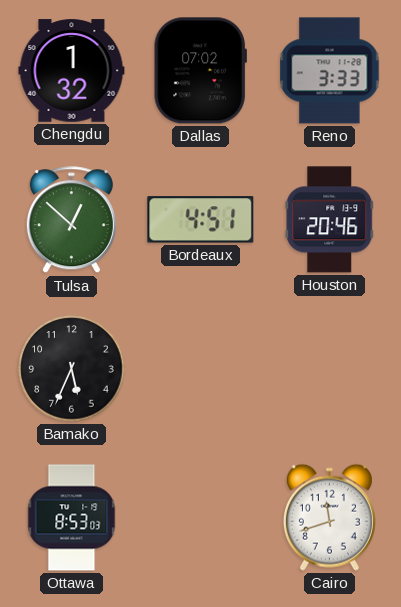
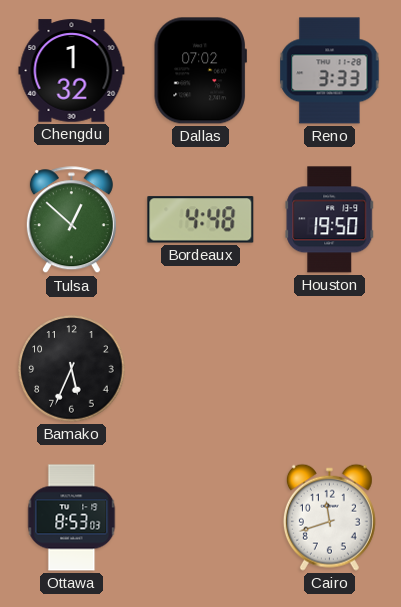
Bordeaux: 4:51 -> 4:48
Houston: 20:46 -> 19:50
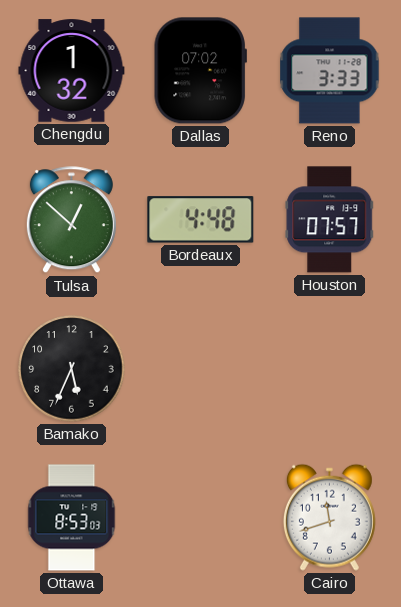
Houston: 19:50 -> 07:57
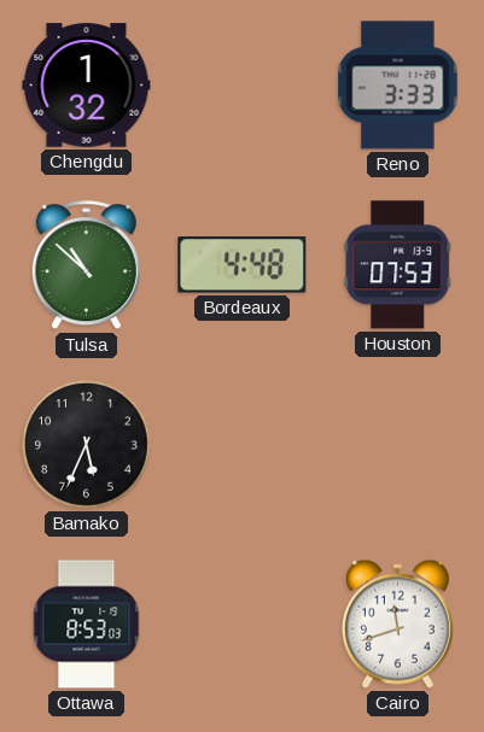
Dallas: 07:02 -> none
Tulsa: 12:52 -> 10:52
Houston: 07:57 -> 07:53
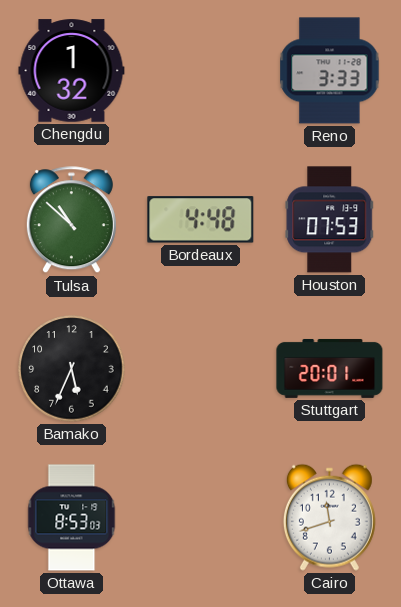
Stuttgart: none -> 20:01
